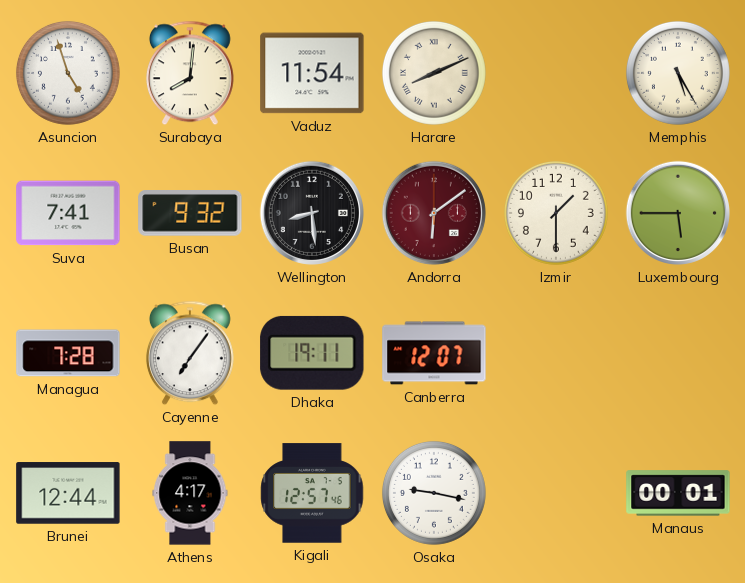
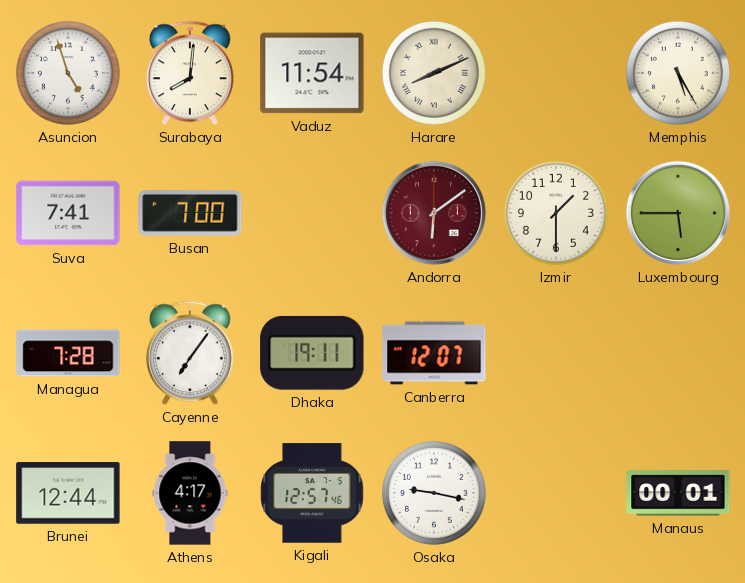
Busan: 9:32 -> 7:00
Wellington: 8:29 -> none
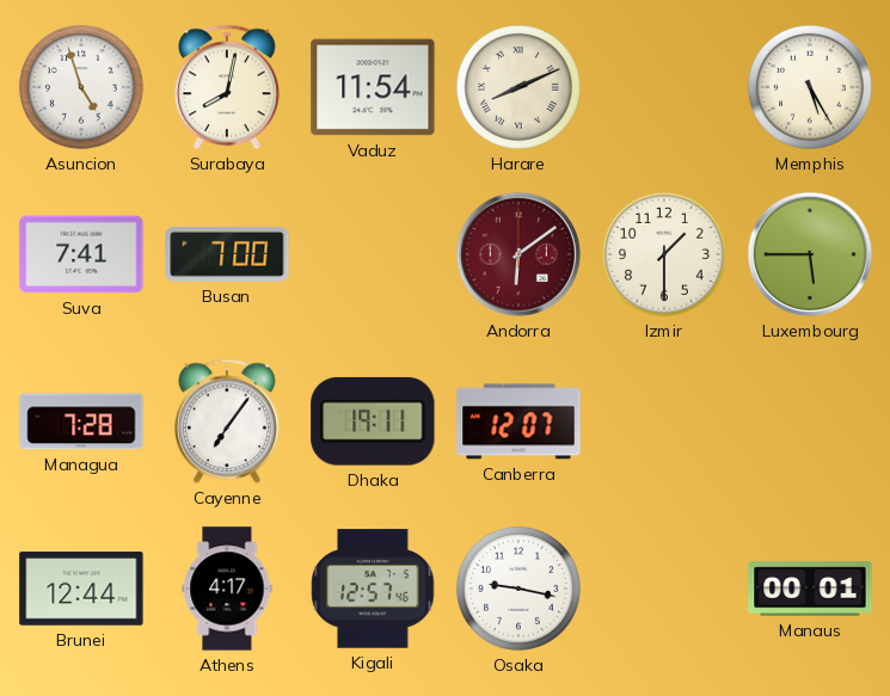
Surabaya: 8:01 -> 8:02
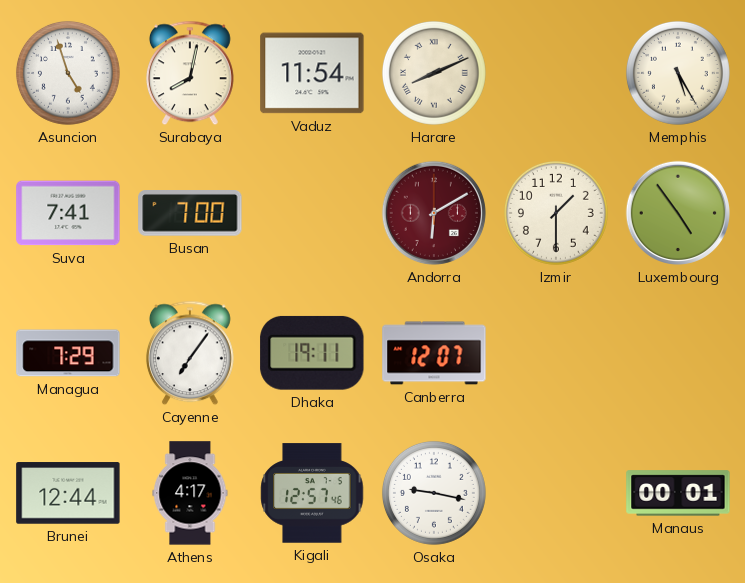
Andorra: 6:09 -> 6:10
Luxembourg: 5:45 -> 4:54
Managua: 7:28 -> 7:29
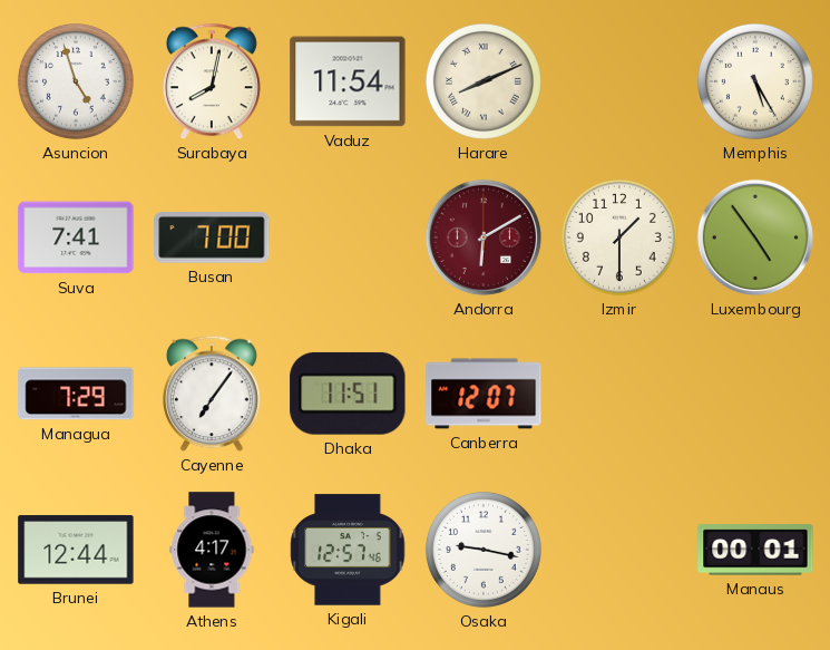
Dhaka: 19:11 -> 11:51
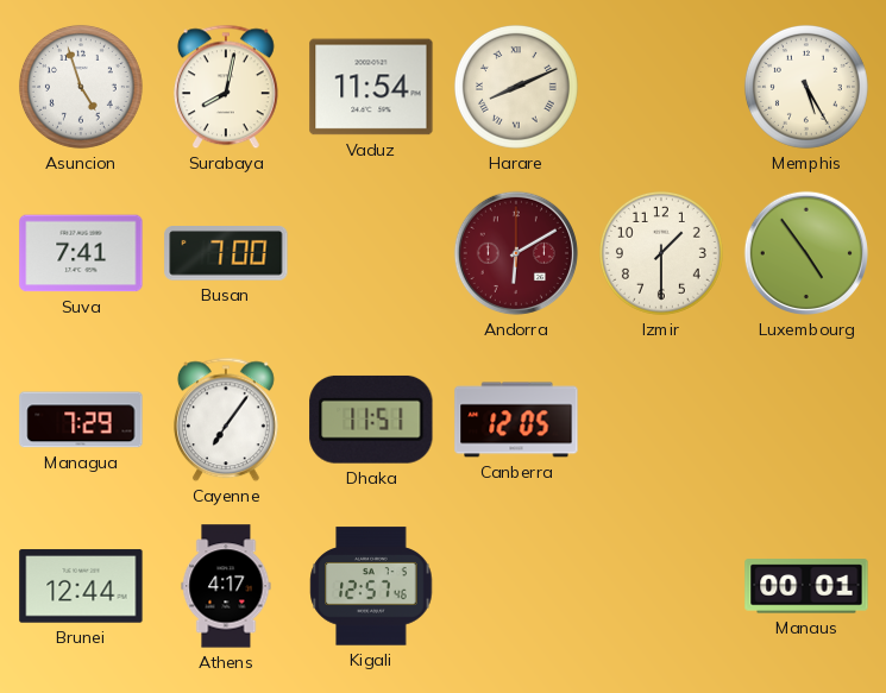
Canberra: 12:07 -> 12:05
Osaka: 9:17 -> none
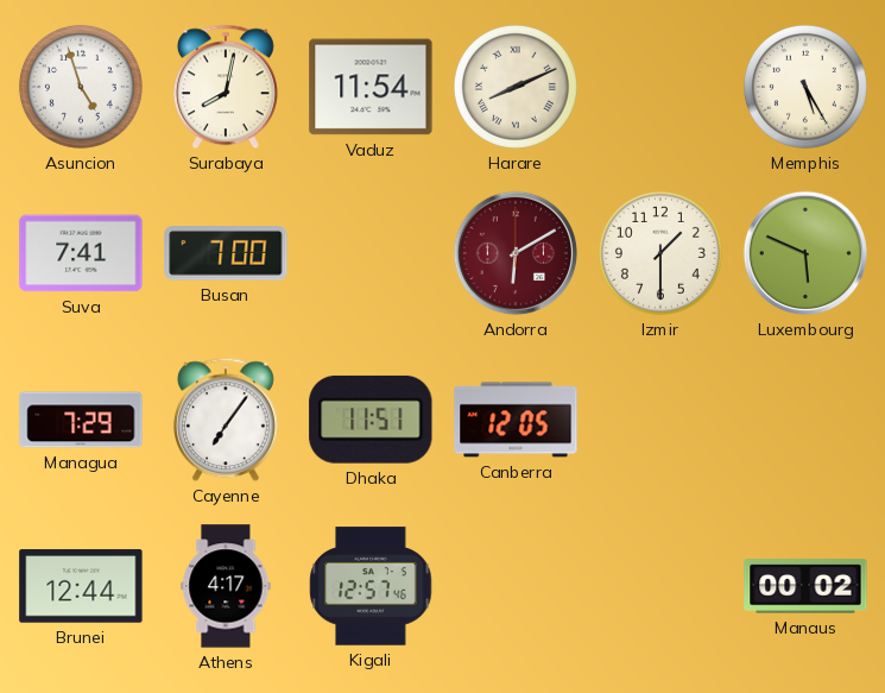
Luxembourg: 4:54 -> 5:49
Manaus: 00:01 -> 00:02
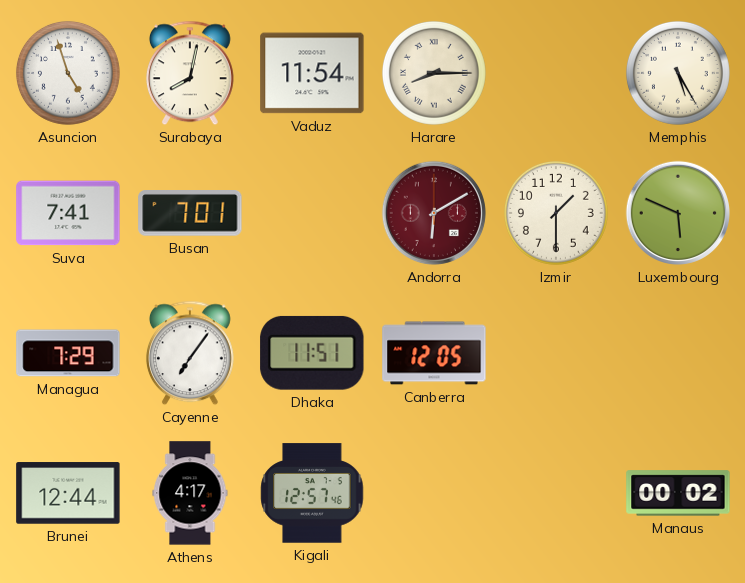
Harare: 8:11 -> 8:15
Busan: 7:00 -> 7:01
